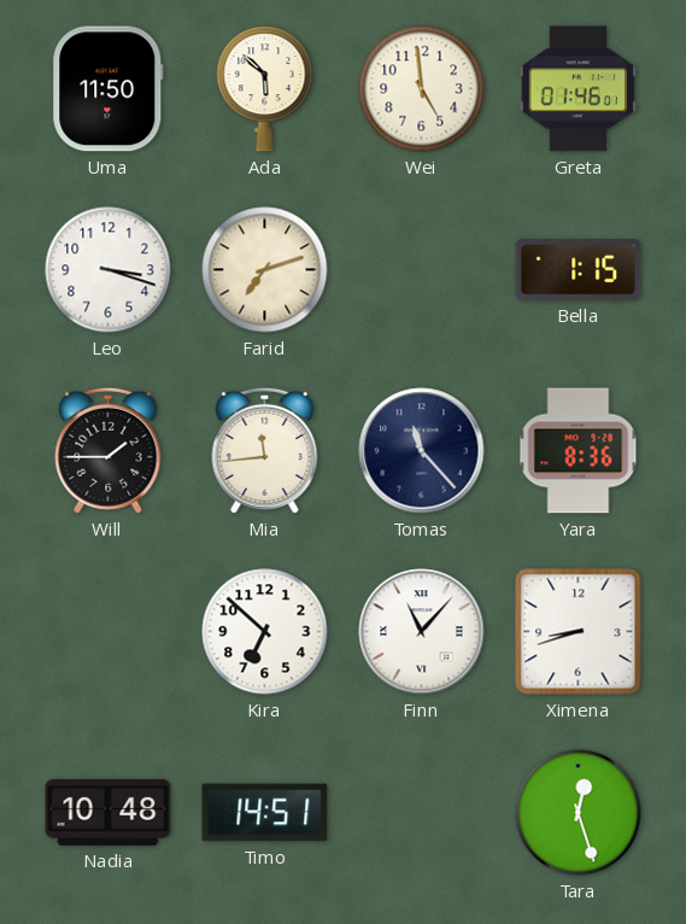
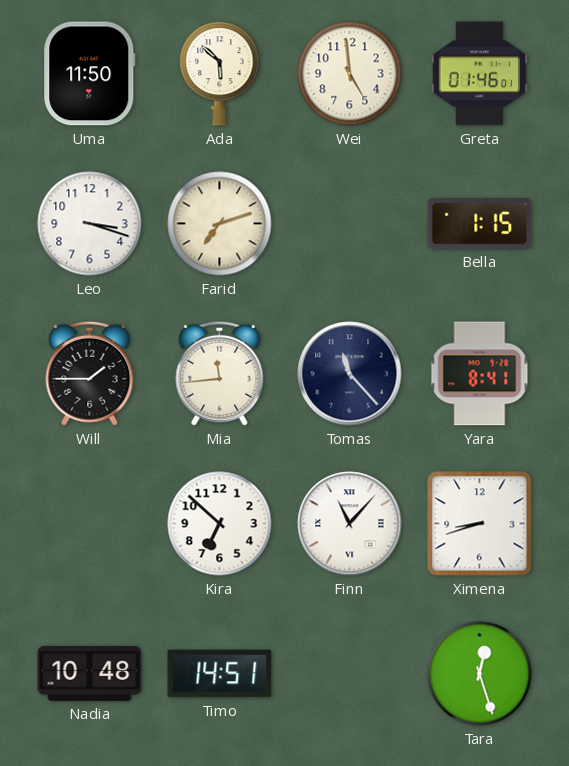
Yara: 8:36 -> 8:41
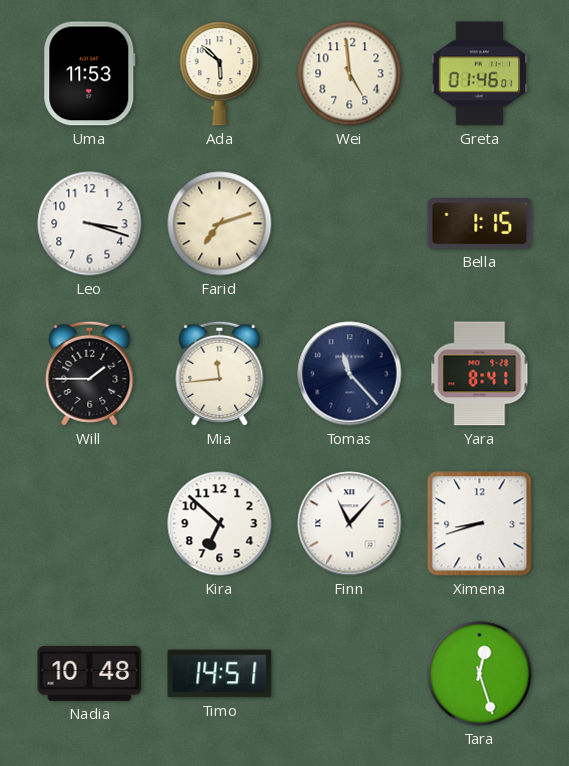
Uma: 11:50 -> 11:53
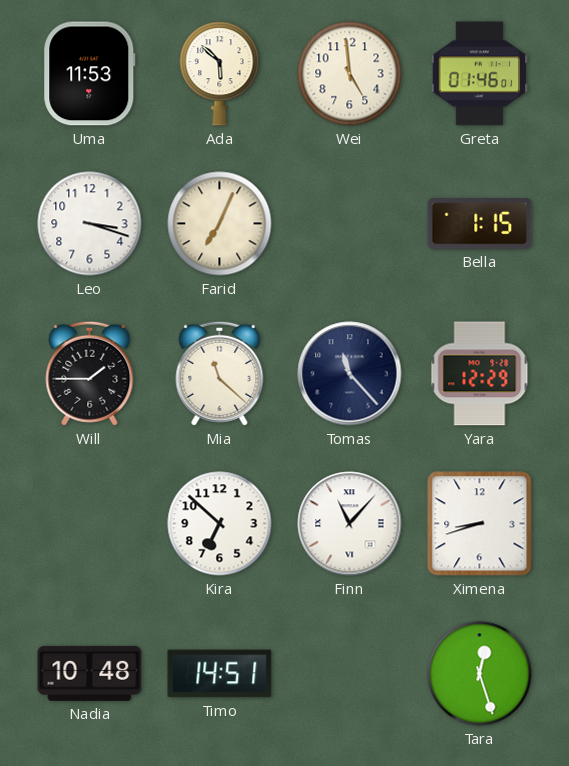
Farid: 7:12 -> 7:04
Mia: 11:44 -> 11:22
Yara: 8:41 -> 12:29
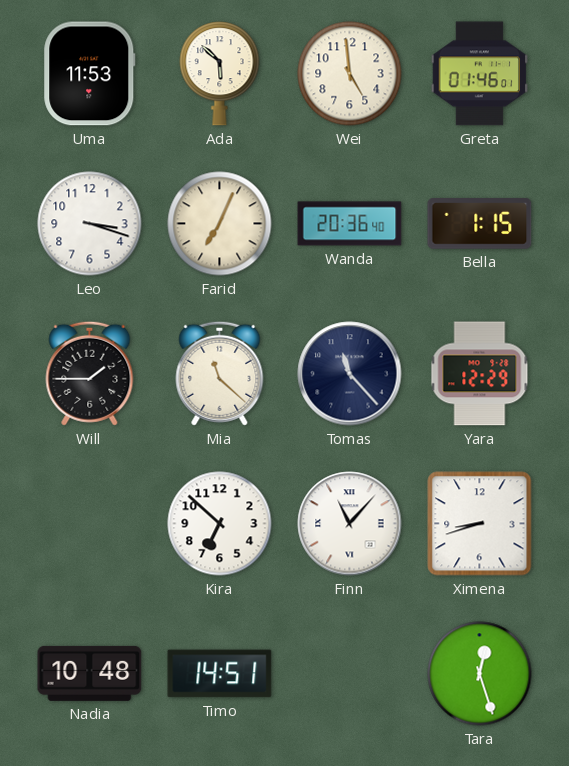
Wanda: none -> 20:36
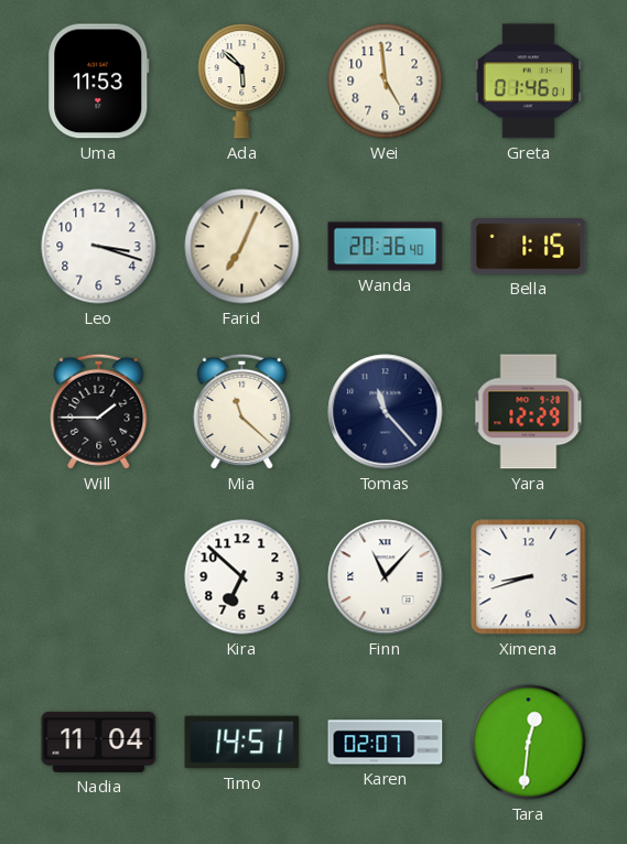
Nadia: 10:48 -> 11:04
Karen: none -> 02:07
Tara: 12:27 -> 12:31
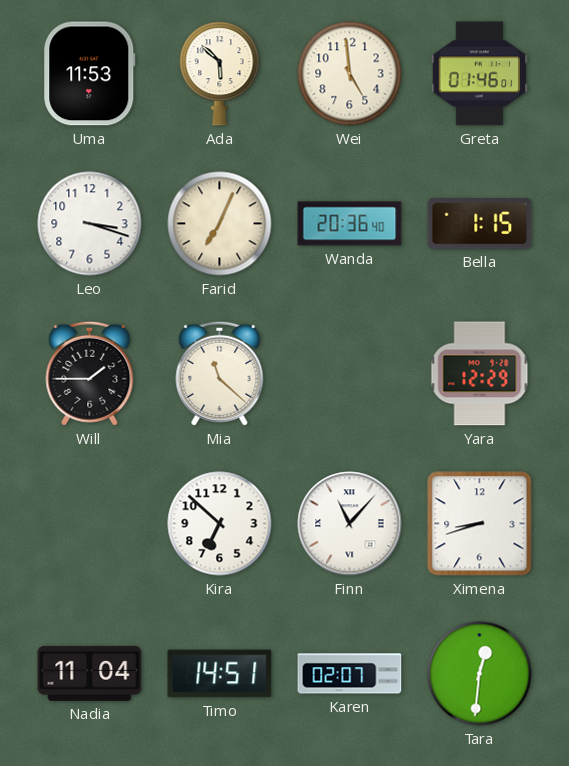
Tomas: 11:23 -> none
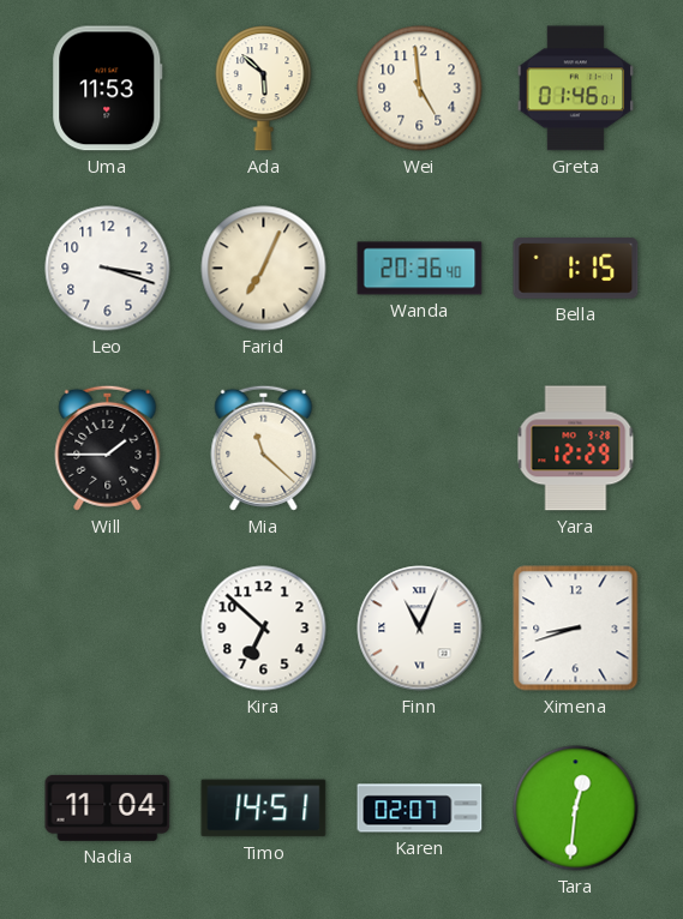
Finn: 11:07 -> 11:04
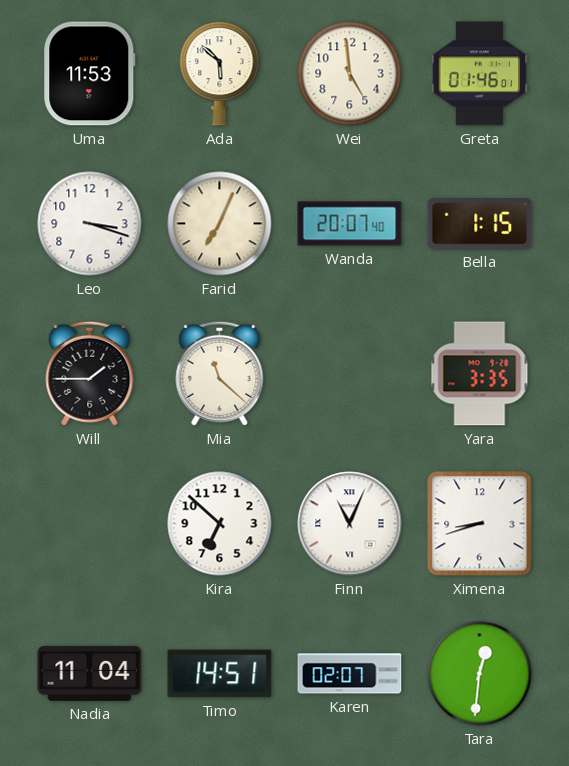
Wanda: 20:36 -> 20:07
Yara: 12:29 -> 3:35
